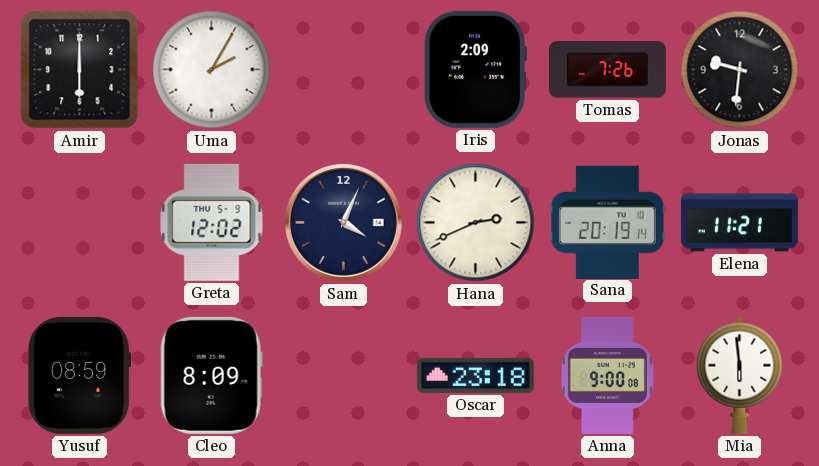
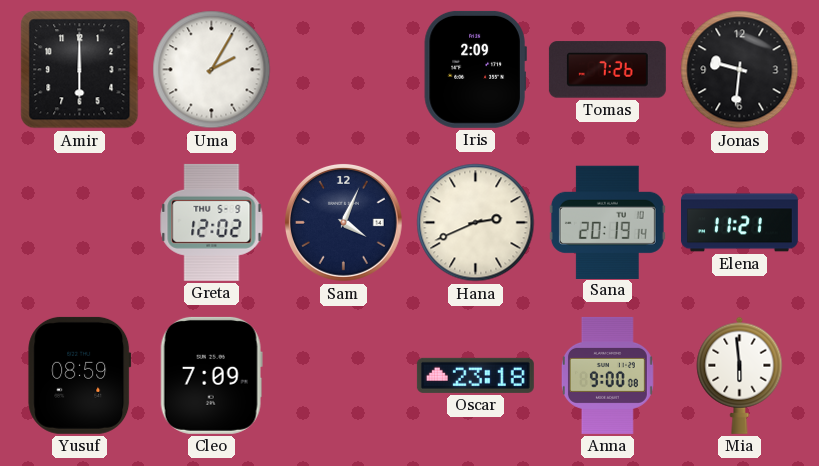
Cleo: 8:09 -> 7:09
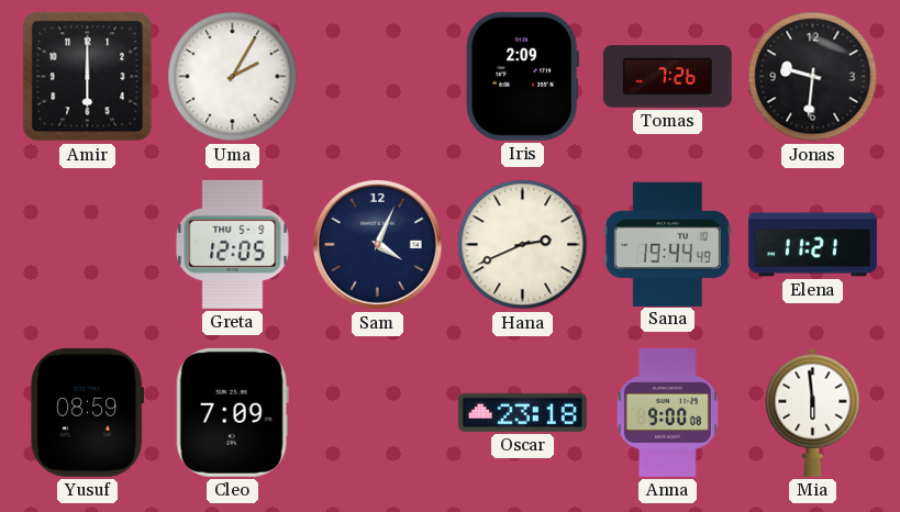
Greta: 12:02 -> 12:05
Sana: 20:19 -> 19:44
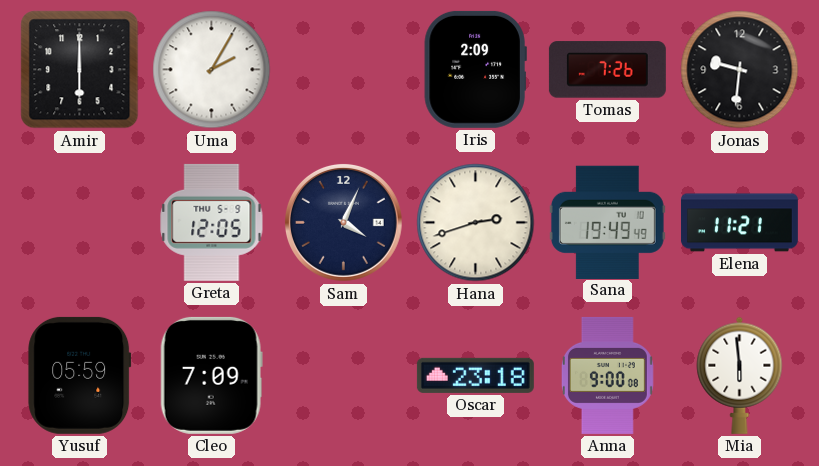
Hana: 2:41 -> 2:42
Sana: 19:44 -> 19:49
Yusuf: 08:59 -> 05:59
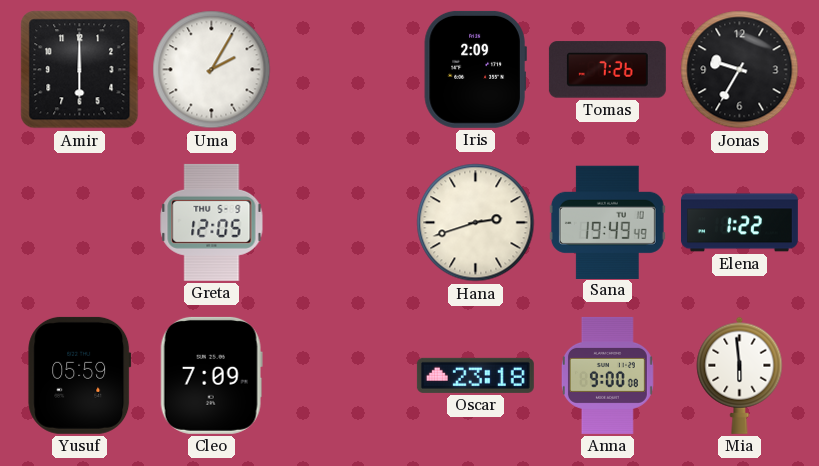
Jonas: 9:31 -> 9:35
Sam: 4:04 -> none
Elena: 11:21 -> 1:22
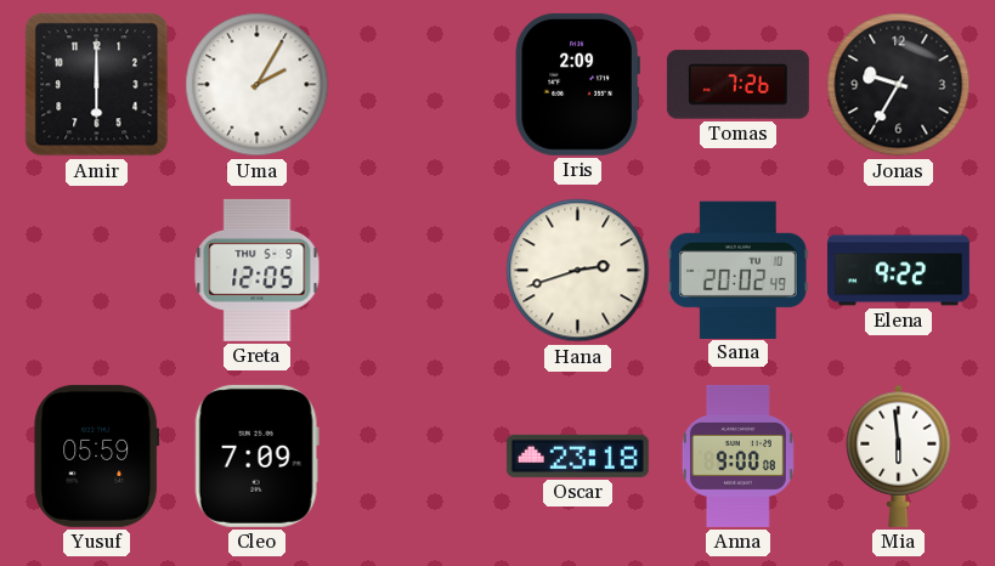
Sana: 19:49 -> 20:02
Elena: 1:22 -> 9:22
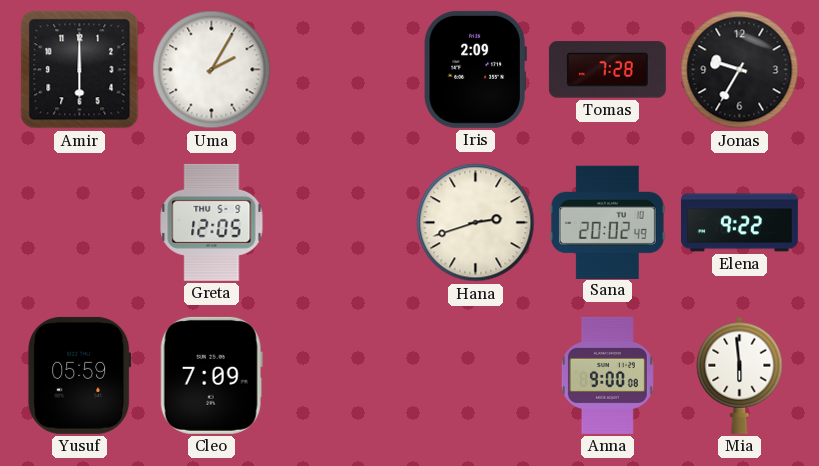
Tomas: 7:26 -> 7:28
Oscar: 23:18 -> none
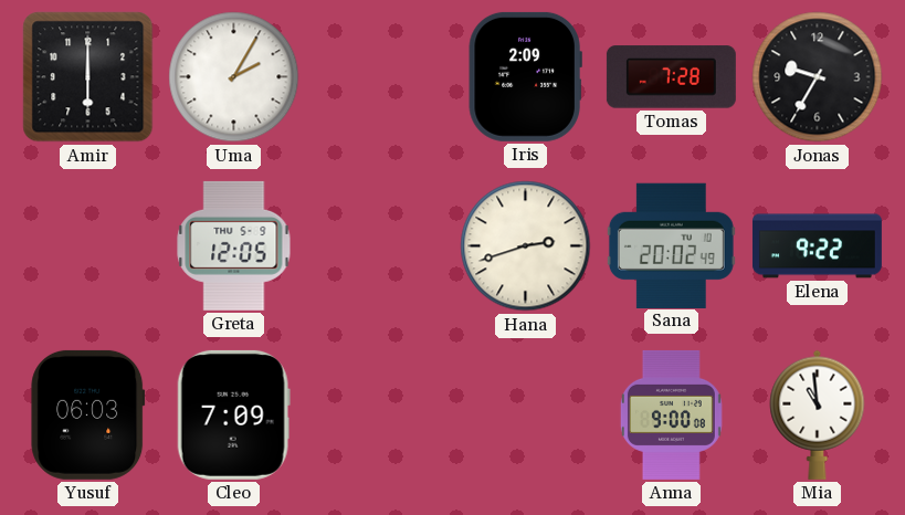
Yusuf: 05:59 -> 06:03
Mia: 5:59 -> 10:59
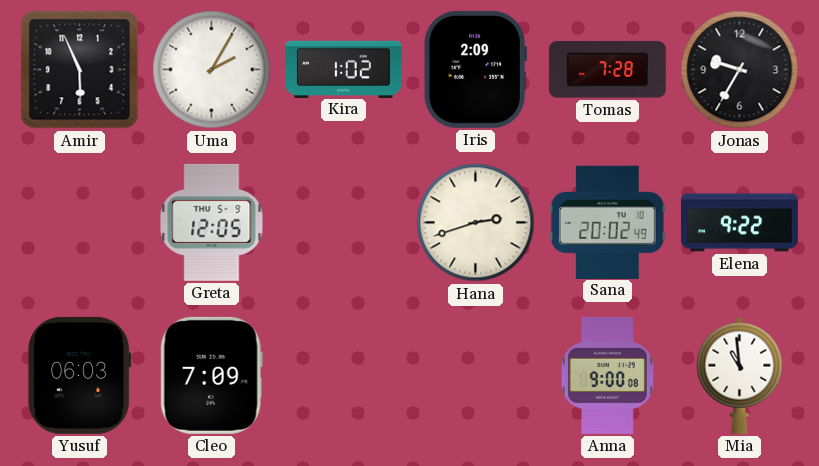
Amir: 6:00 -> 5:56
Kira: none -> 1:02
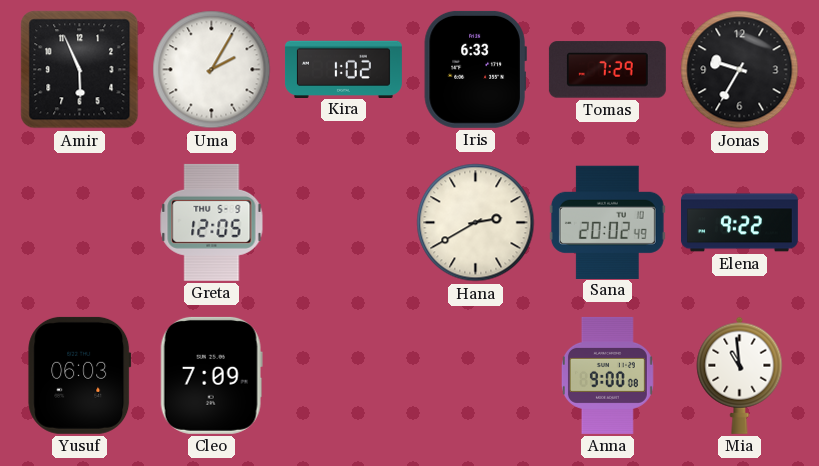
Iris: 2:09 -> 6:33
Tomas: 7:28 -> 7:29
Hana: 2:42 -> 2:40
